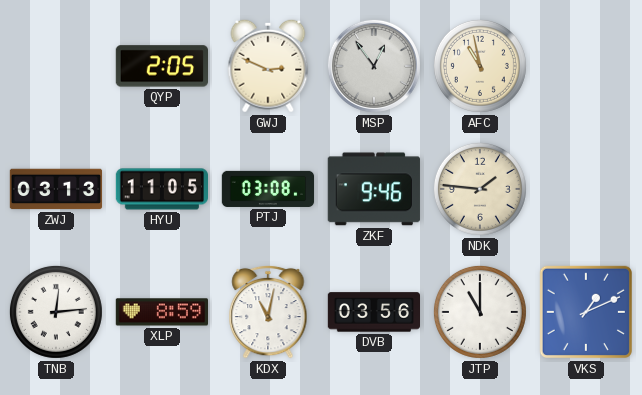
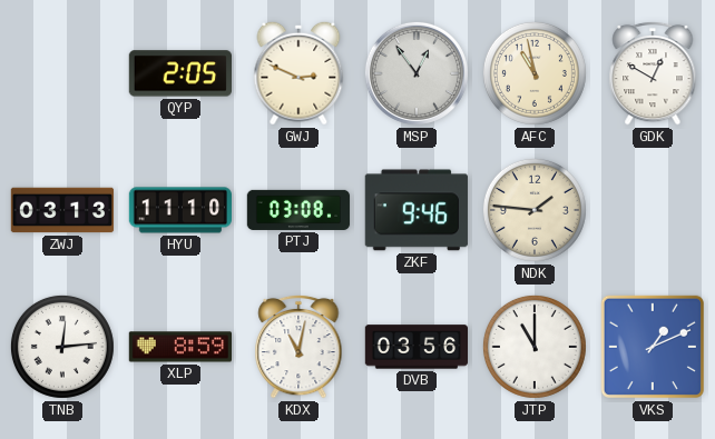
GDK: none -> 12:50
HYU: 11:05 -> 11:10
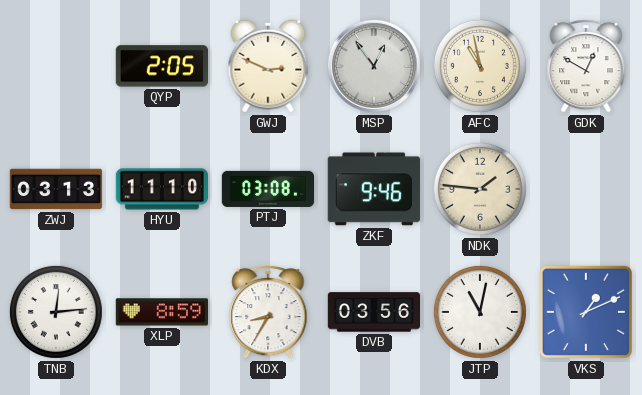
KDX: 11:02 -> 8:35
JTP: 11:00 -> 11:02
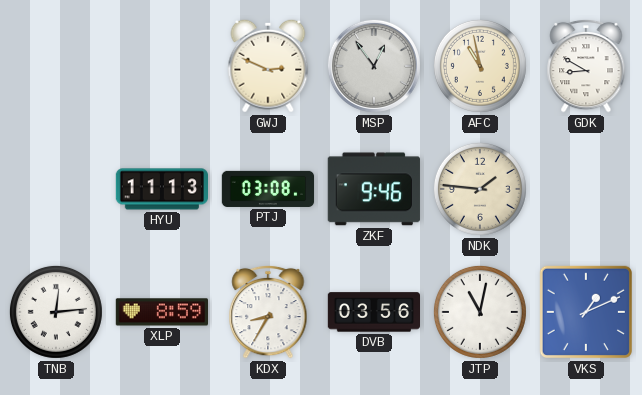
QYP: 2:05 -> none
GDK: 12:50 -> 8:50
ZWJ: 03:13 -> none
HYU: 11:10 -> 11:13
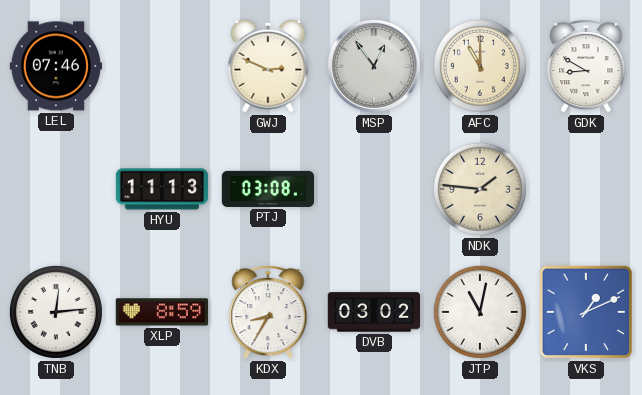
LEL: none -> 07:46
AFC: 10:58 -> 11:00
ZKF: 9:46 -> none
DVB: 03:56 -> 03:02
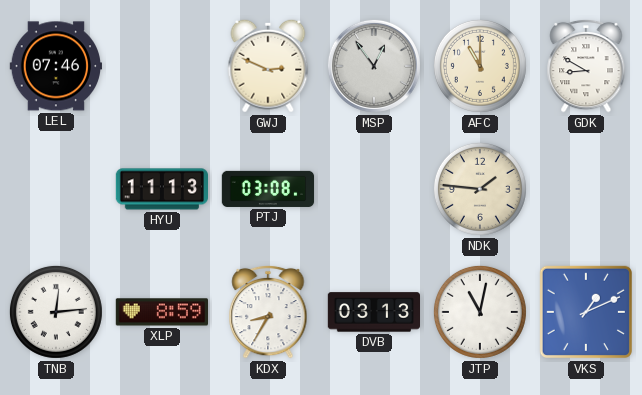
DVB: 03:02 -> 03:13
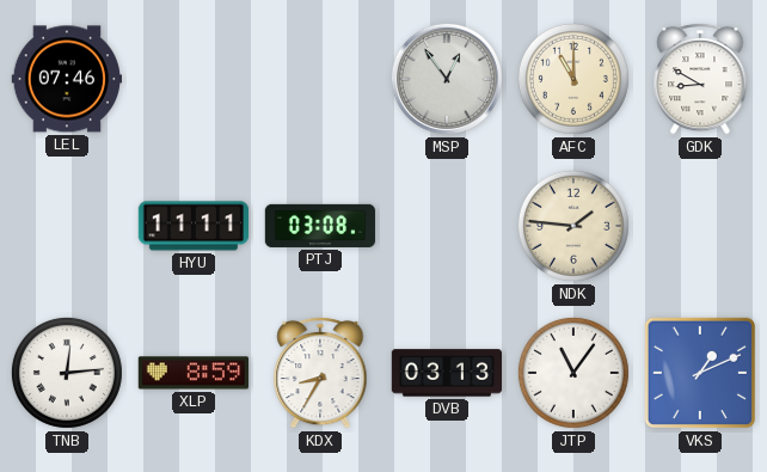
GWJ: 2:49 -> none
HYU: 11:13 -> 11:11
JTP: 11:02 -> 11:06
